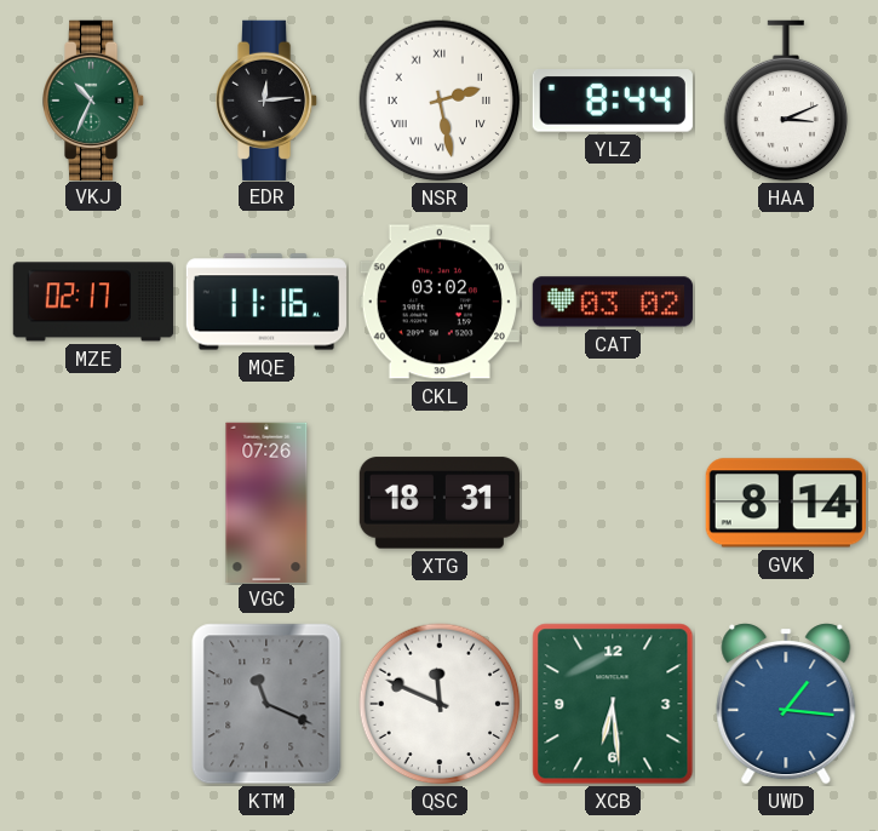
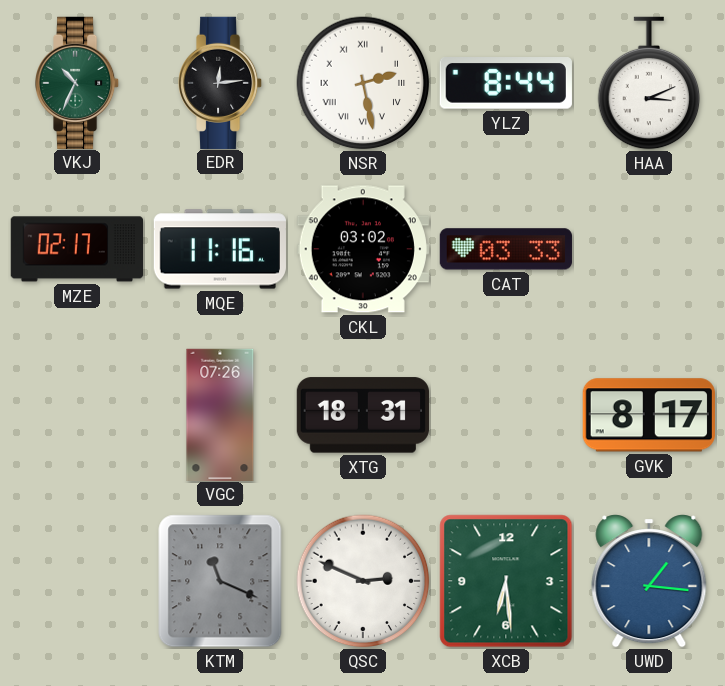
CAT: 03:02 -> 03:33
GVK: 8:14 -> 8:17
QSC: 11:49 -> 2:49
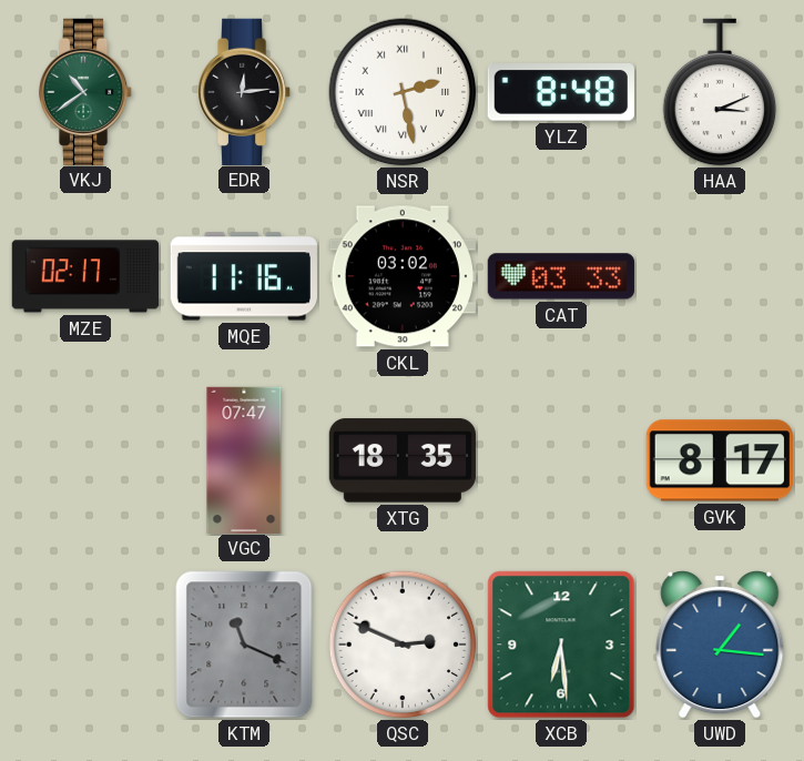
VKJ: 10:34 -> 10:39
YLZ: 8:44 -> 8:48
VGC: 07:26 -> 07:47
XTG: 18:31 -> 18:35
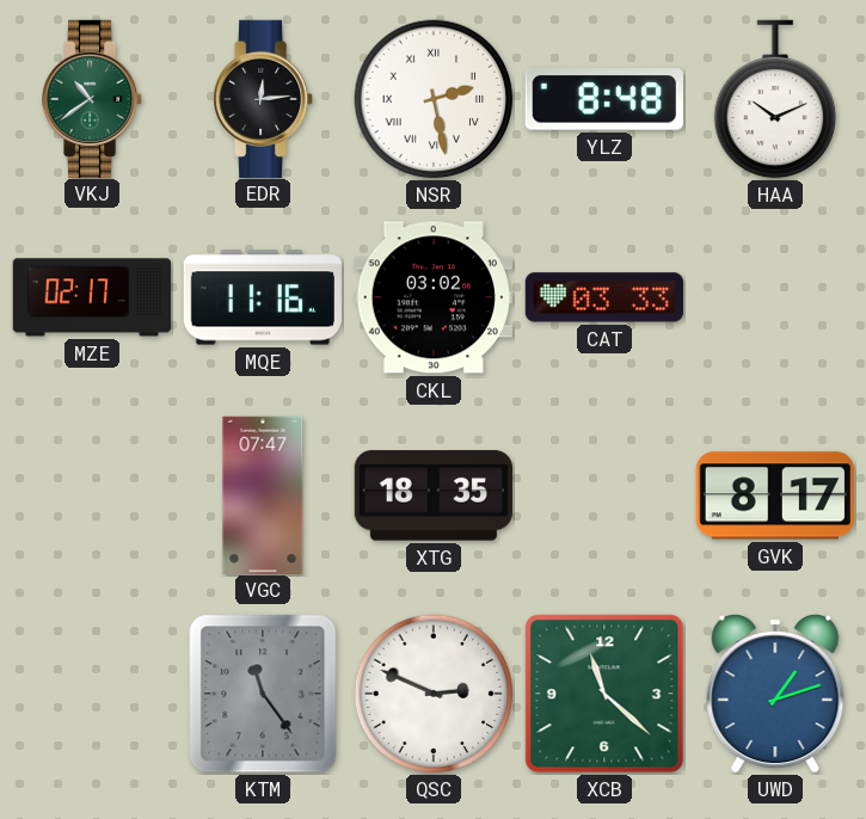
HAA: 3:11 -> 10:11
KTM: 11:19 -> 11:24
XCB: 6:29 -> 11:22
UWD: 1:16 -> 1:12
